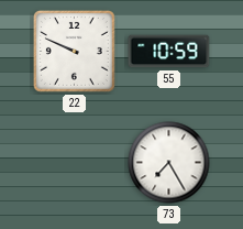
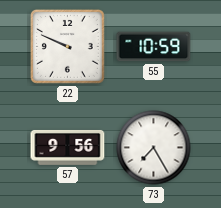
57: none -> 9:56
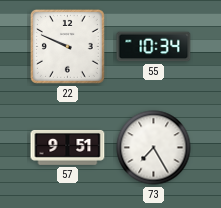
55: 10:59 -> 10:34
57: 9:56 -> 9:51
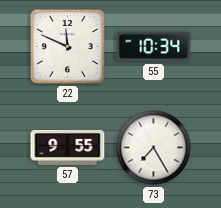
22: 9:49 -> 11:49
57: 9:51 -> 9:55
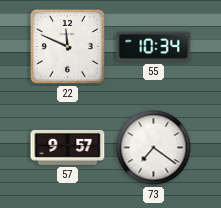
57: 9:55 -> 9:57
73: 7:25 -> 7:21
